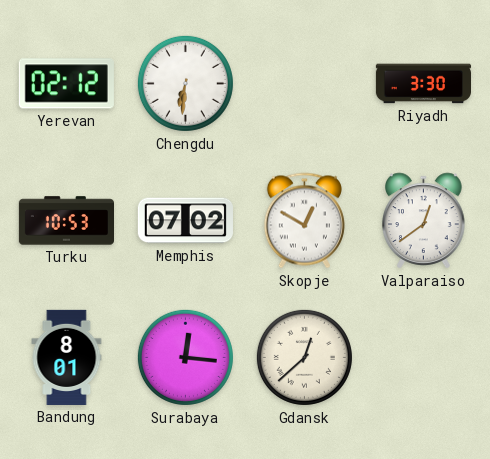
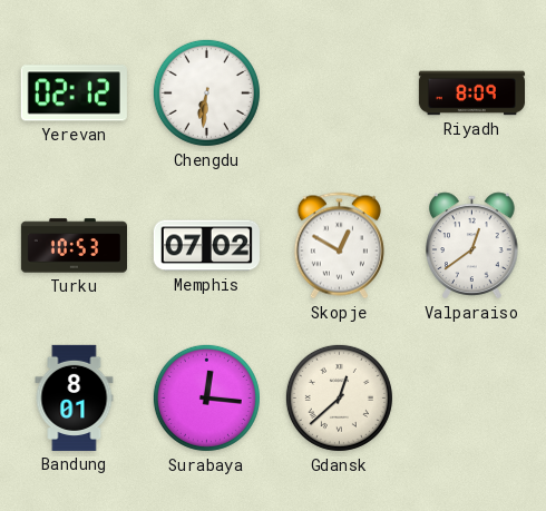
Riyadh: 3:30 -> 8:09
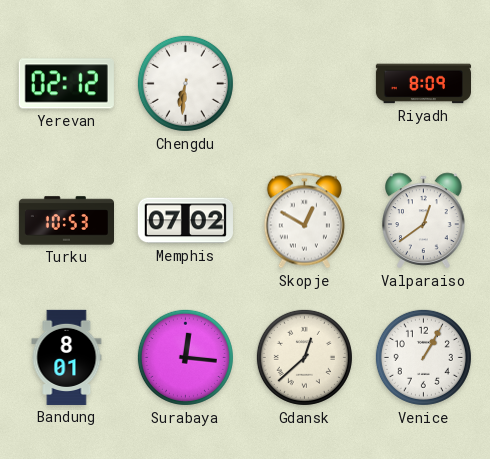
Venice: none -> 1:05
